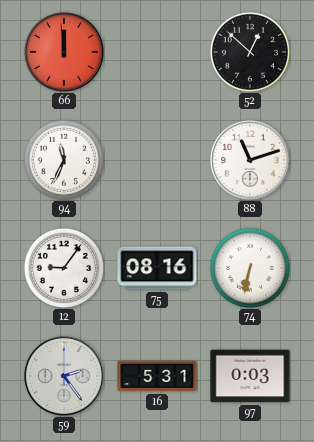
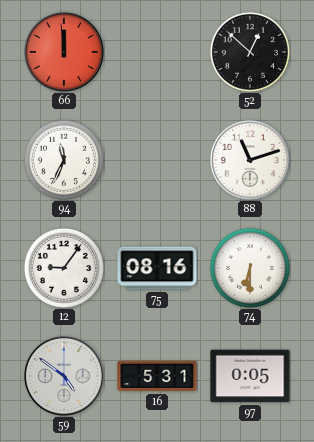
74: 6:32 -> 6:30
59: 2:24 -> 4:51
97: 0:03 -> 0:05
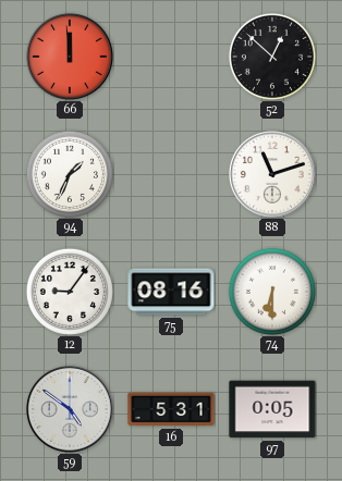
94: 11:34 -> 1:34
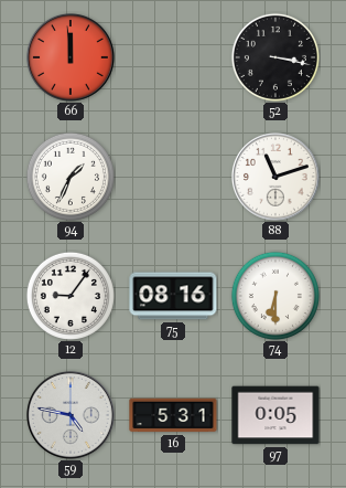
52: 12:52 -> 3:17
59: 4:51 -> 4:47
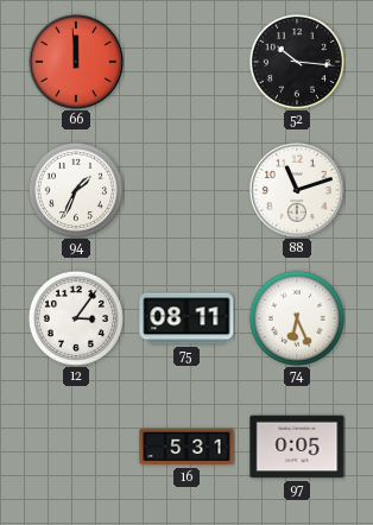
52: 3:17 -> 10:16
12: 9:06 -> 3:06
75: 08:16 -> 08:11
74: 6:30 -> 6:26
59: 4:47 -> none
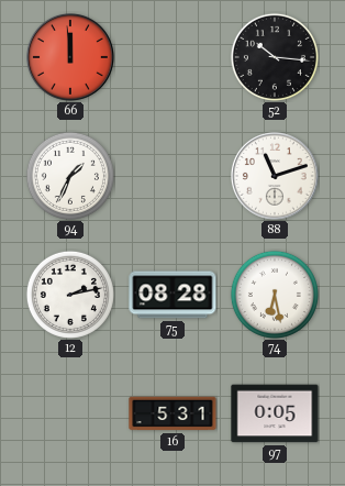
12: 3:06 -> 2:13
75: 08:11 -> 08:28
74: 6:26 -> 6:28
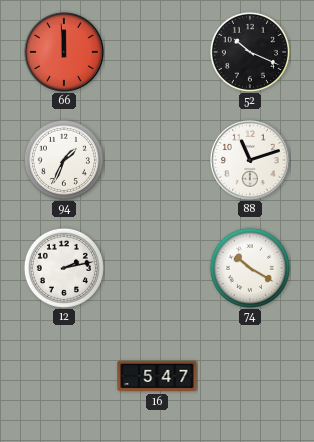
52: 10:16 -> 10:19
75: 08:28 -> none
74: 6:28 -> 10:20
16: 5:31 -> 5:47
97: 0:05 -> none
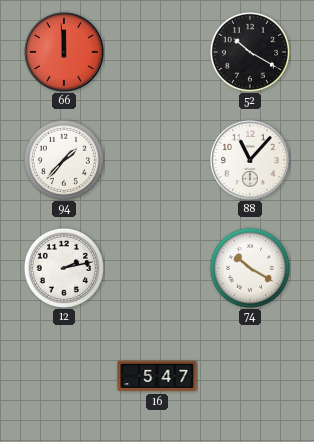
52: 10:19 -> 10:20
94: 1:34 -> 1:37
88: 11:12 -> 11:07
